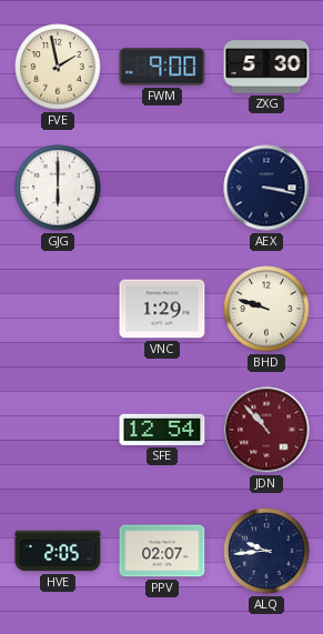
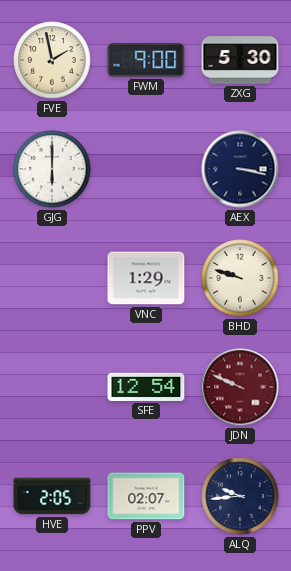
JDN: 10:53 -> 9:49
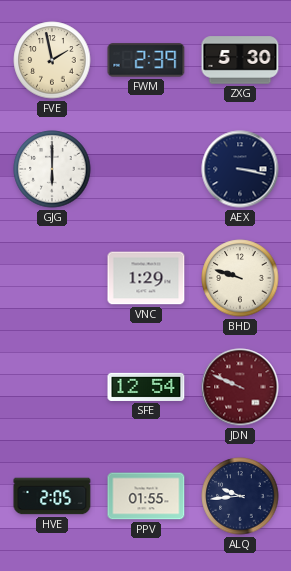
FWM: 9:00 -> 2:39
PPV: 02:07 -> 01:55
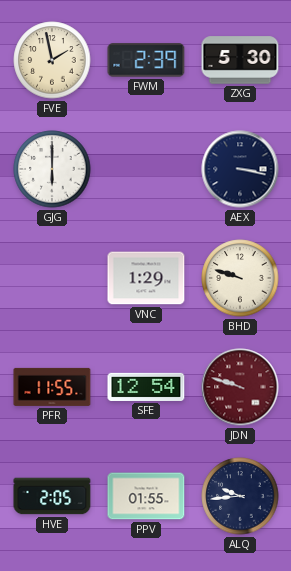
PFR: none -> 11:55
JDN: 9:49 -> 9:48
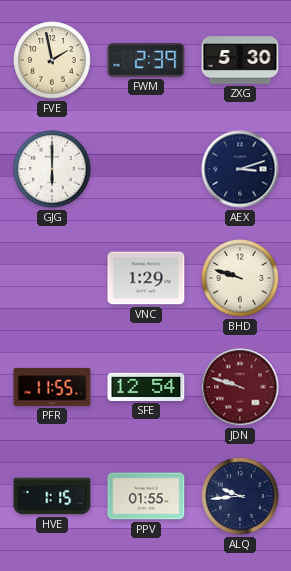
AEX: 3:17 -> 3:12
HVE: 2:05 -> 1:15
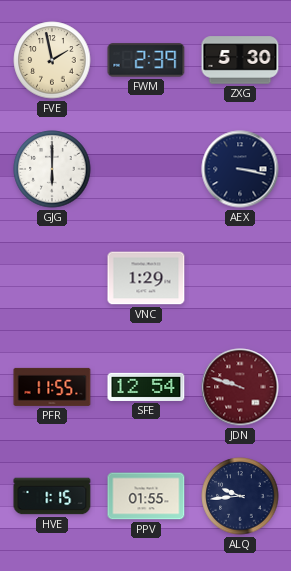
AEX: 3:12 -> 3:17
BHD: 9:48 -> none
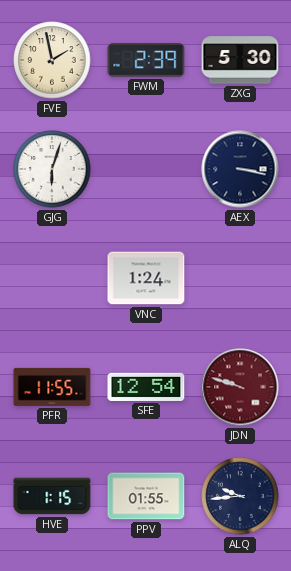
GJG: 6:00 -> 6:03
VNC: 1:29 -> 1:24
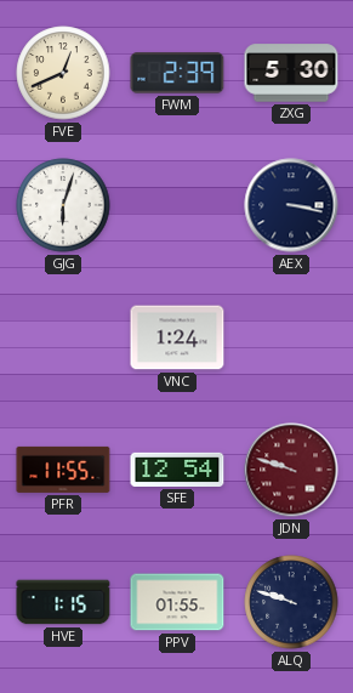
FVE: 1:58 -> 12:41
ALQ: 9:44 -> 9:48
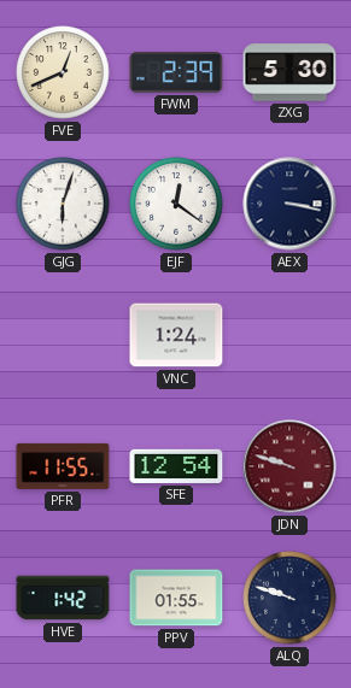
EJF: none -> 12:21
HVE: 1:15 -> 1:42
